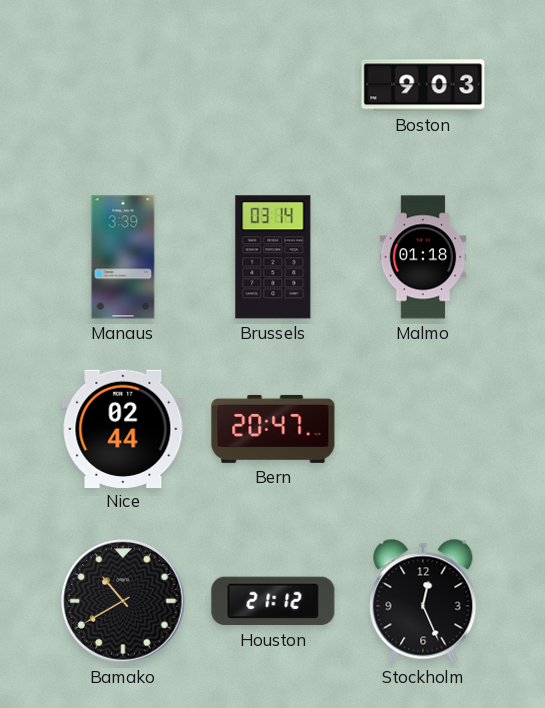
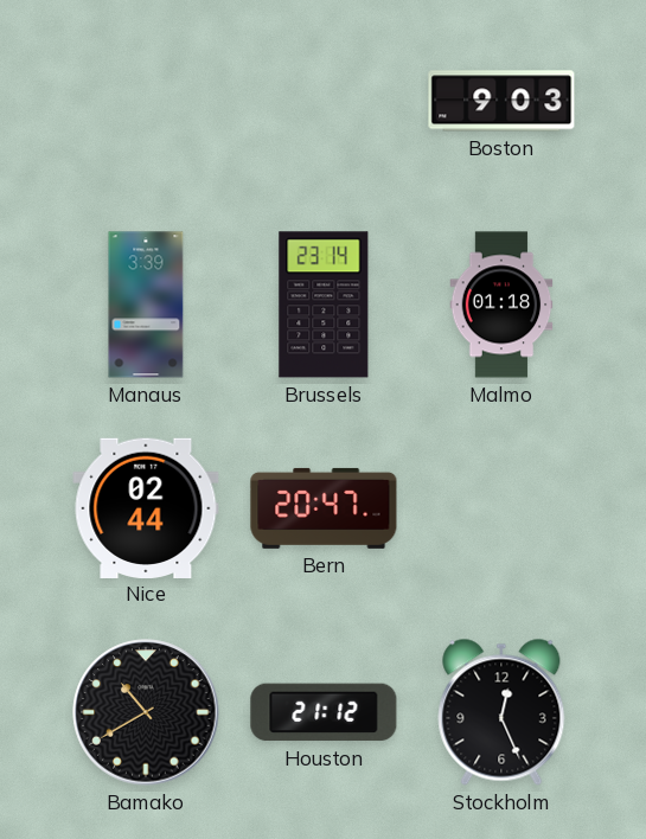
Brussels: 03:14 -> 23:14
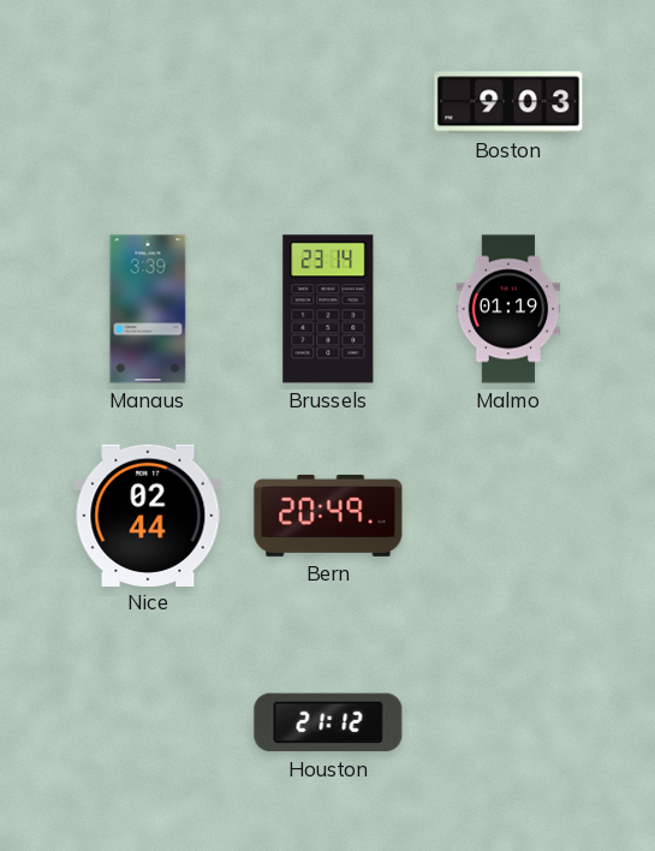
Malmo: 01:18 -> 01:19
Bern: 20:47 -> 20:49
Bamako: 10:40 -> none
Stockholm: 12:26 -> none
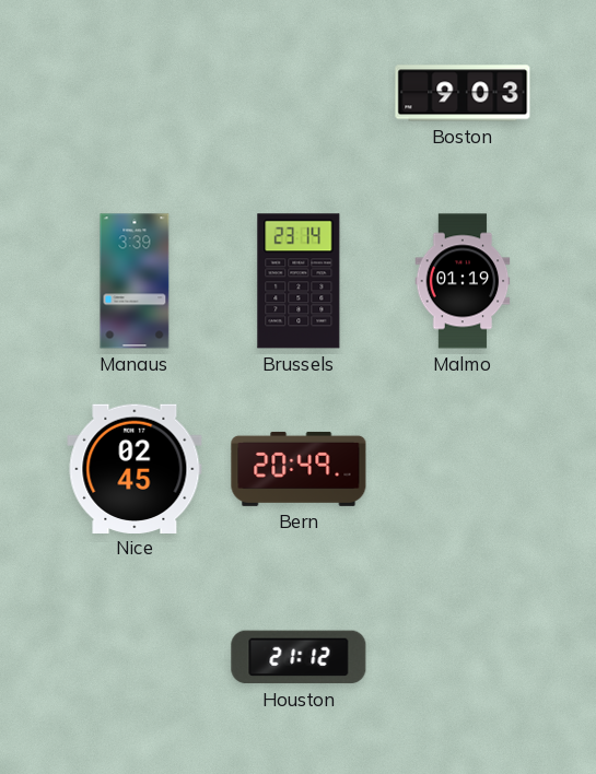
Nice: 02:44 -> 02:45
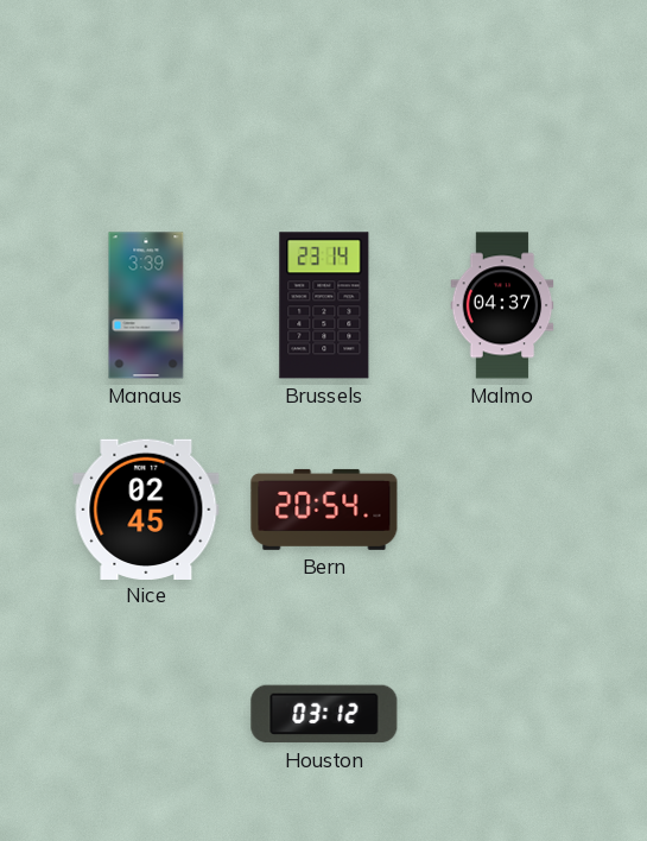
Boston: 9:03 -> none
Malmo: 01:19 -> 04:37
Bern: 20:49 -> 20:54
Houston: 21:12 -> 03:12
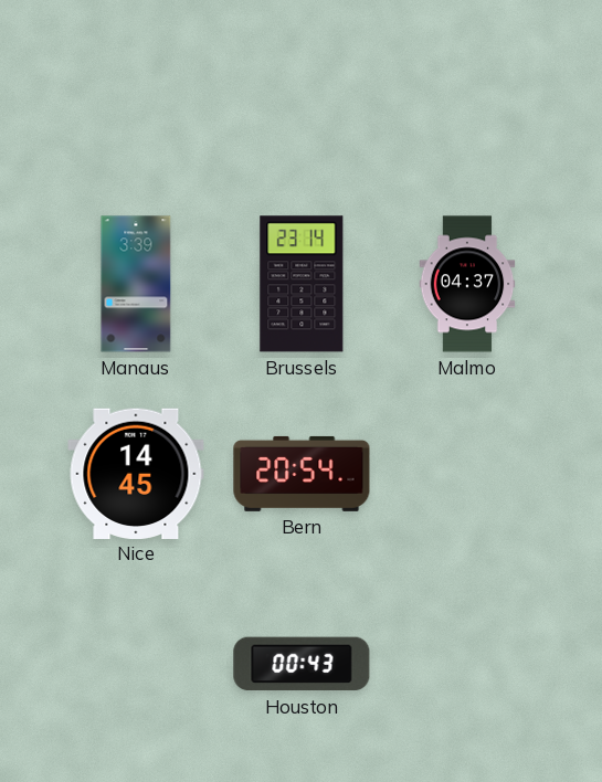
Nice: 02:45 -> 14:45
Houston: 03:12 -> 00:43
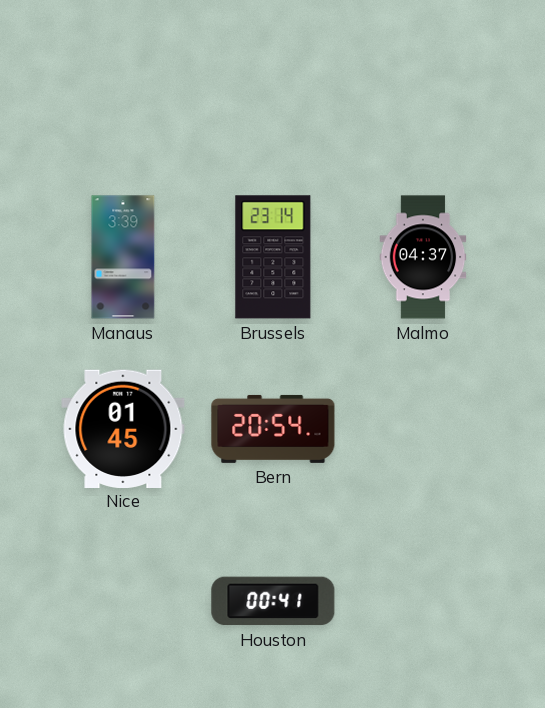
Nice: 14:45 -> 01:45
Houston: 00:43 -> 00:41
